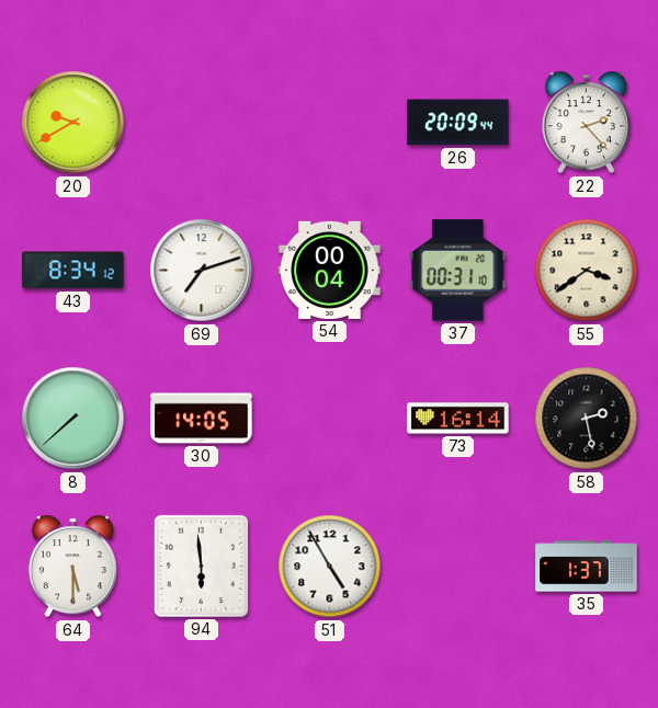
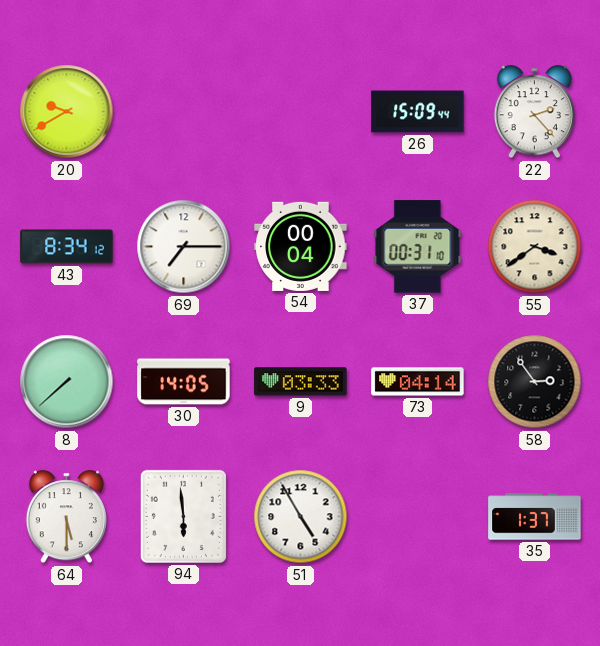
26: 20:09 -> 15:09
69: 7:12 -> 7:15
9: none -> 03:33
73: 16:14 -> 04:14
58: 2:28 -> 2:54
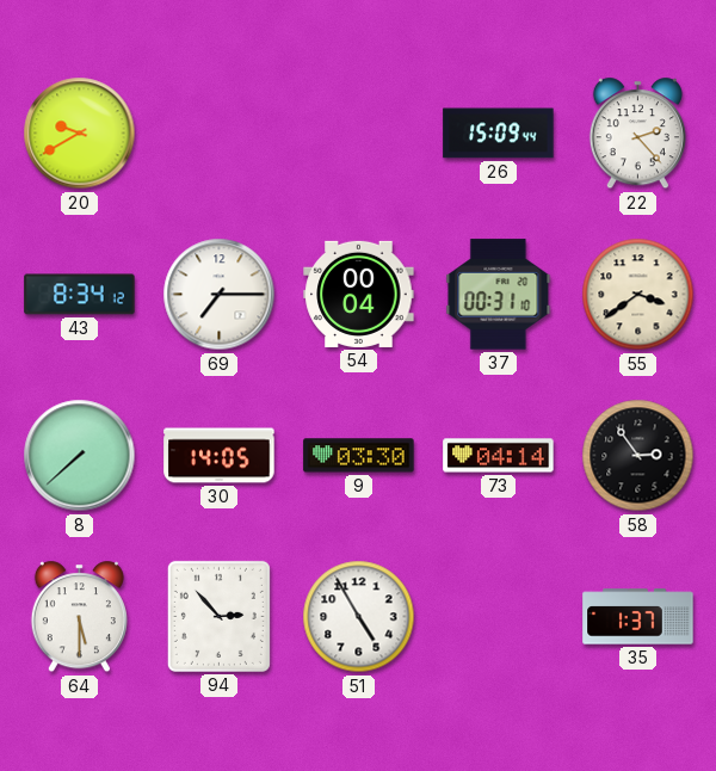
9: 03:33 -> 03:30
94: 5:59 -> 2:53
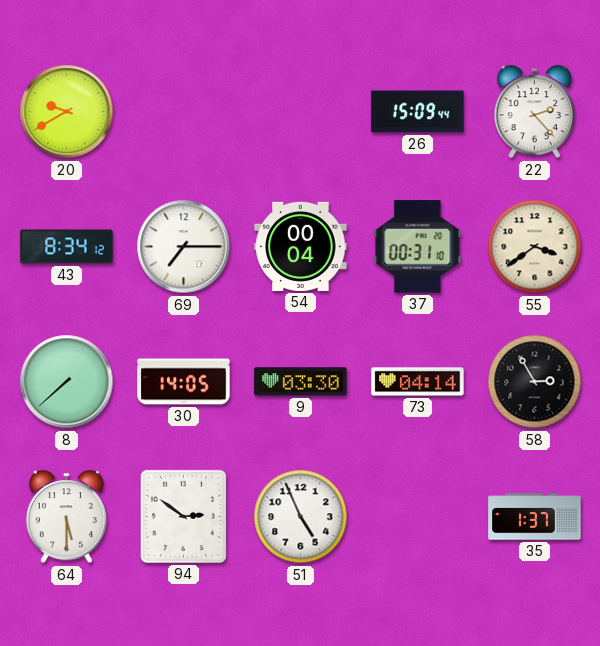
58: 2:54 -> 2:55
94: 2:53 -> 2:51
51: 4:55 -> 4:56
